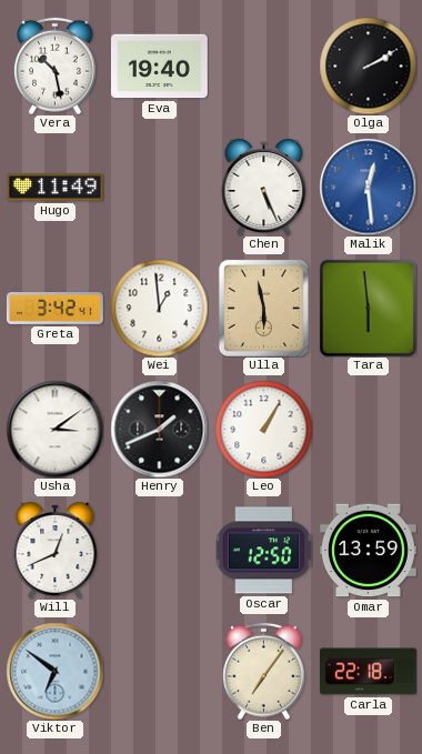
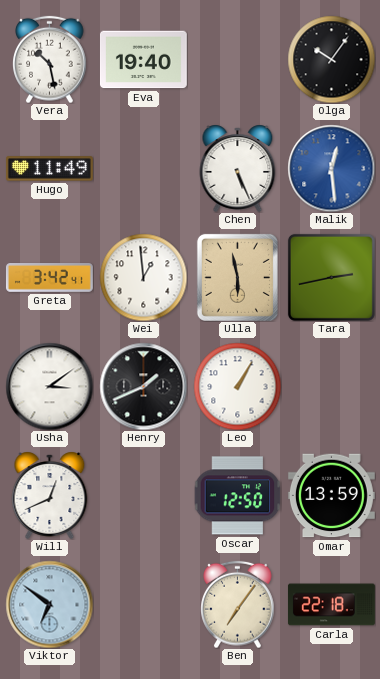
Olga: 2:10 -> 10:06
Tara: 5:59 -> 2:43
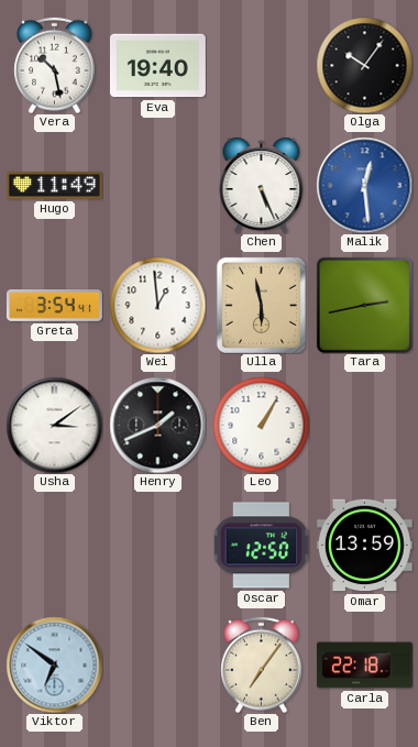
Greta: 3:42 -> 3:54
Will: 12:41 -> none
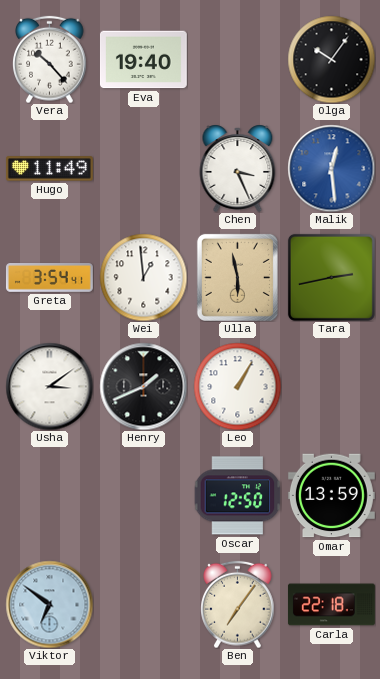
Vera: 10:28 -> 10:23
Chen: 5:26 -> 3:26
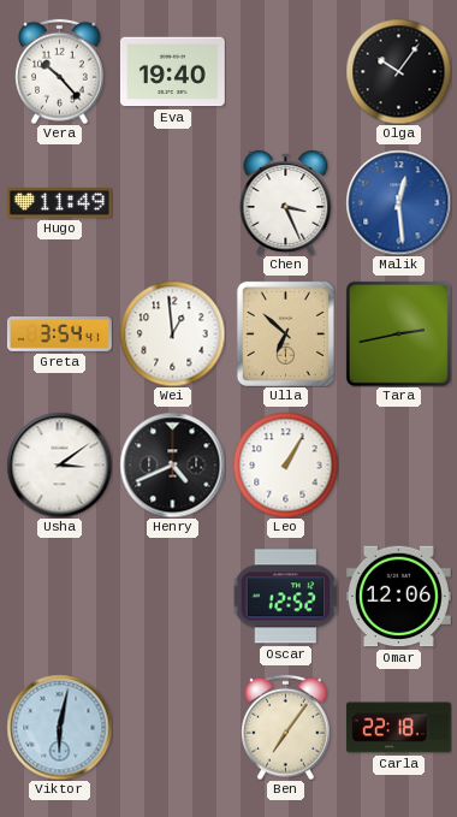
Ulla: 5:58 -> 6:52
Henry: 1:41 -> 4:41
Oscar: 12:50 -> 12:52
Omar: 13:59 -> 12:06
Viktor: 6:51 -> 6:02
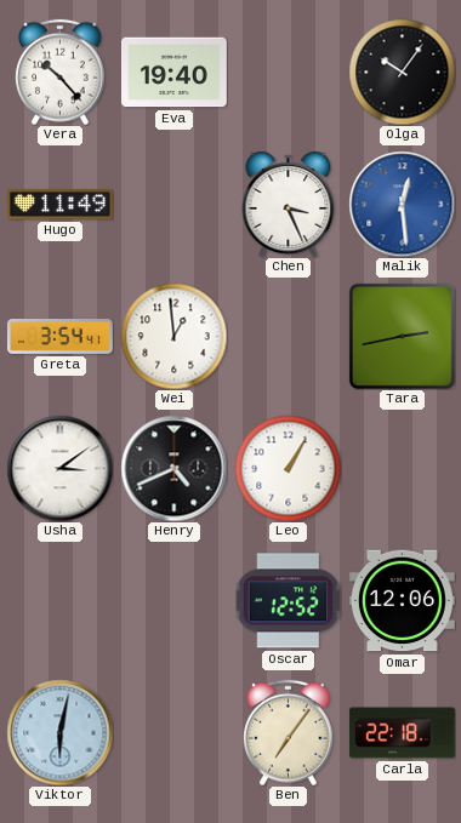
Ulla: 6:52 -> none
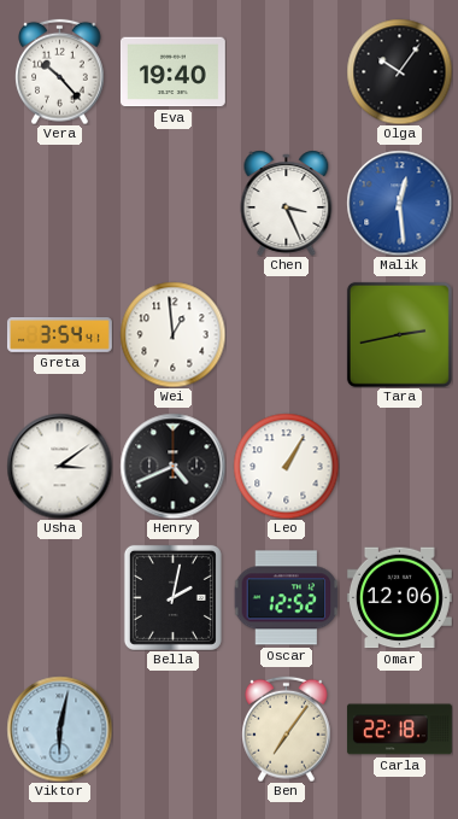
Hugo: 11:49 -> none
Bella: none -> 2:02
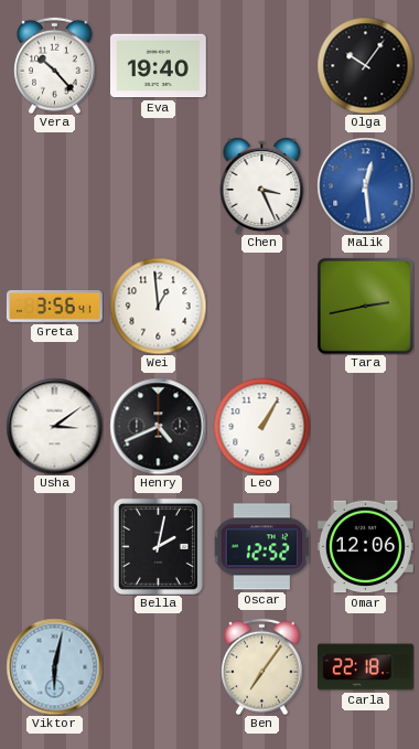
Greta: 3:54 -> 3:56
